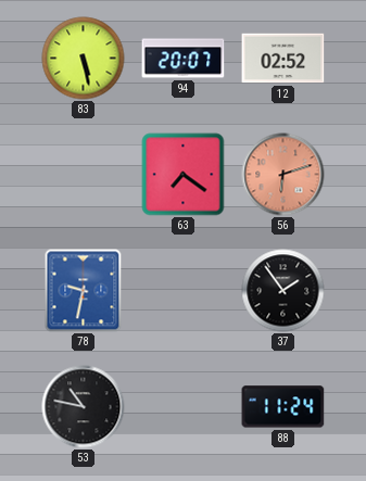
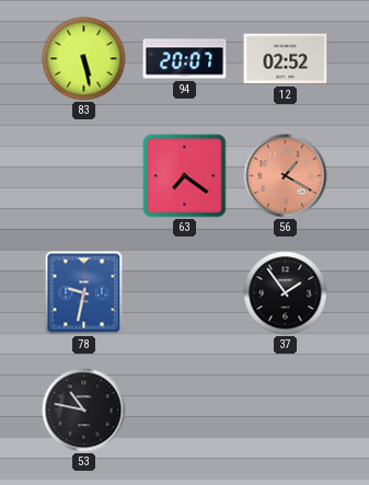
56: 6:12 -> 1:20
88: 11:24 -> none
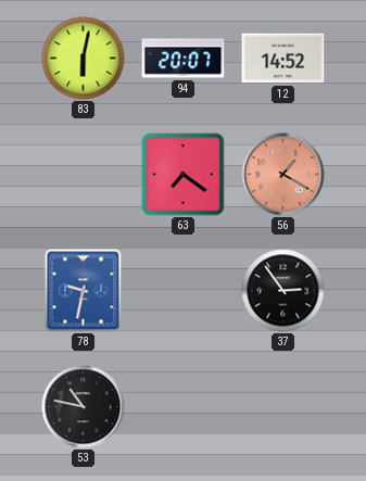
83: 5:28 -> 6:02
12: 02:52 -> 14:52
37: 1:54 -> 2:54
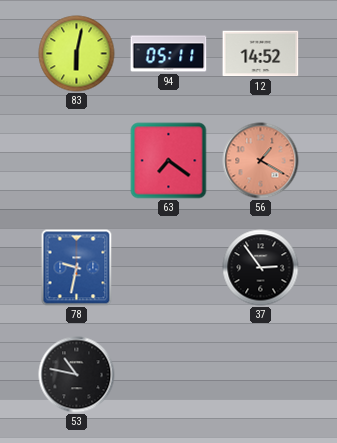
94: 20:07 -> 05:11
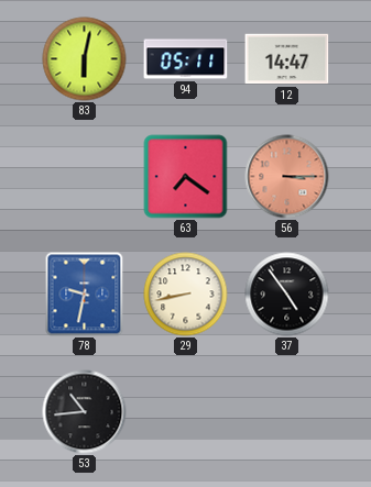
12: 14:52 -> 14:47
56: 1:20 -> 3:15
29: none -> 8:43
37: 2:54 -> 4:54
53: 10:47 -> 10:44
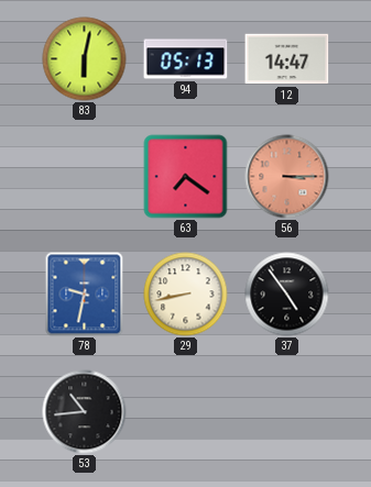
94: 05:11 -> 05:13
